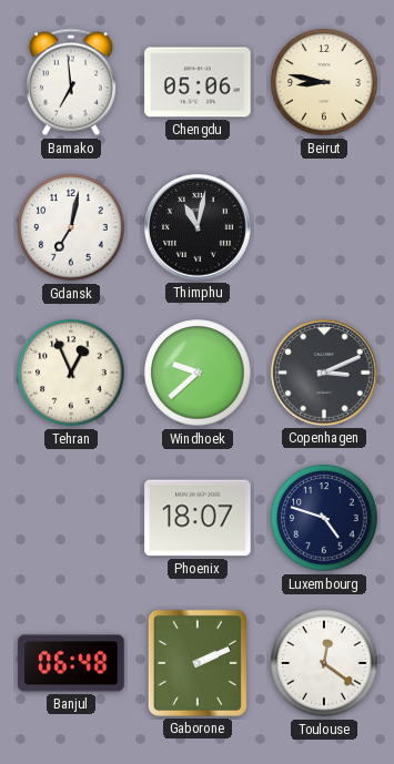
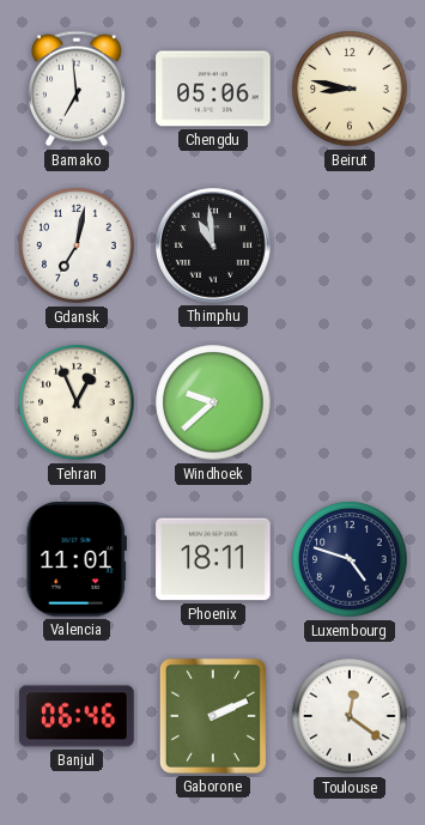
Thimphu: 11:02 -> 10:59
Copenhagen: 3:11 -> none
Valencia: none -> 11:01
Phoenix: 18:07 -> 18:11
Banjul: 06:48 -> 06:46
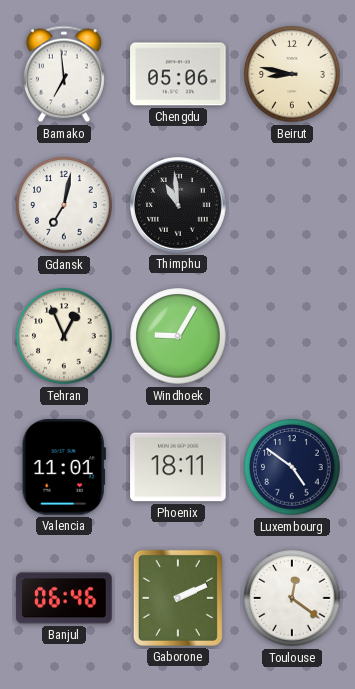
Windhoek: 9:38 -> 9:05
Luxembourg: 4:48 -> 4:51
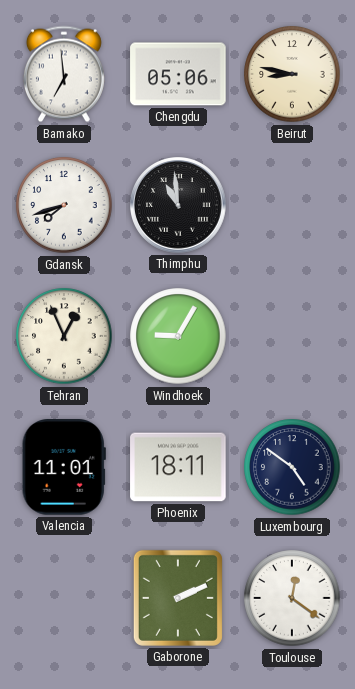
Gdansk: 7:02 -> 7:42
Banjul: 06:46 -> none
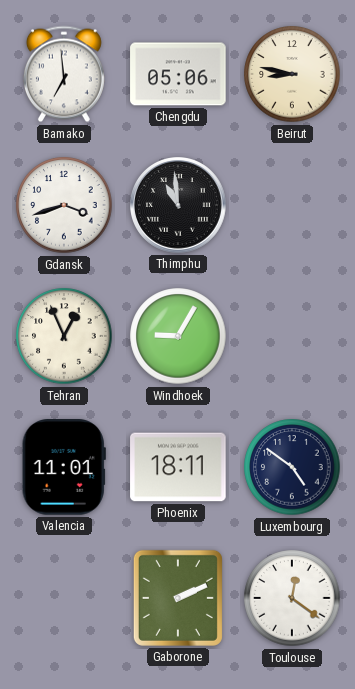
Gdansk: 7:42 -> 3:42
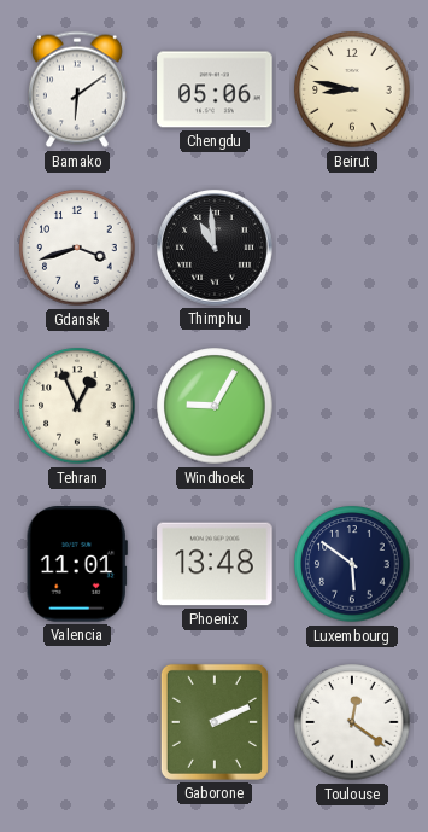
Bamako: 6:59 -> 6:09
Phoenix: 18:11 -> 13:48
Luxembourg: 4:51 -> 5:51
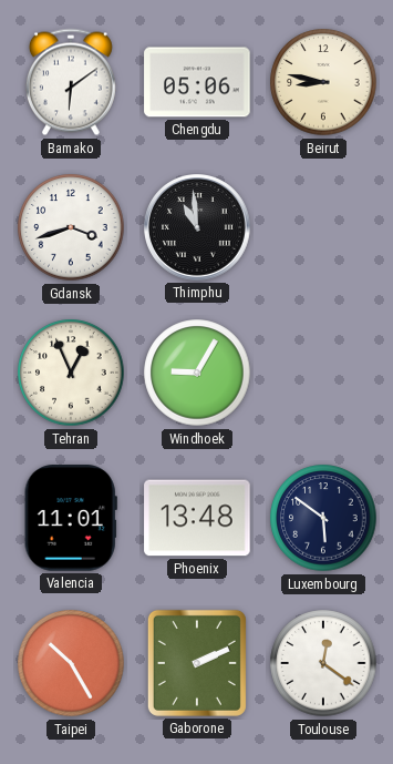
Taipei: none -> 10:25
